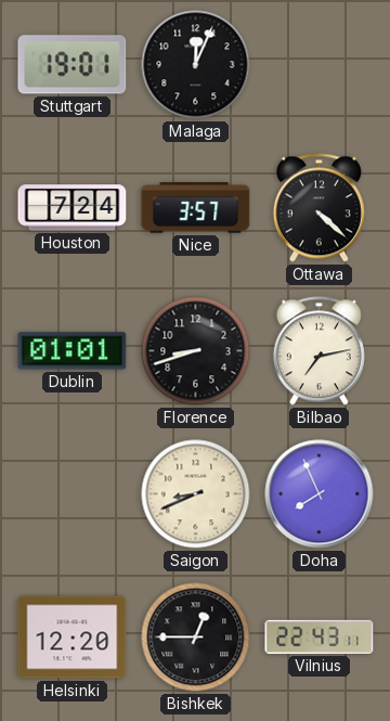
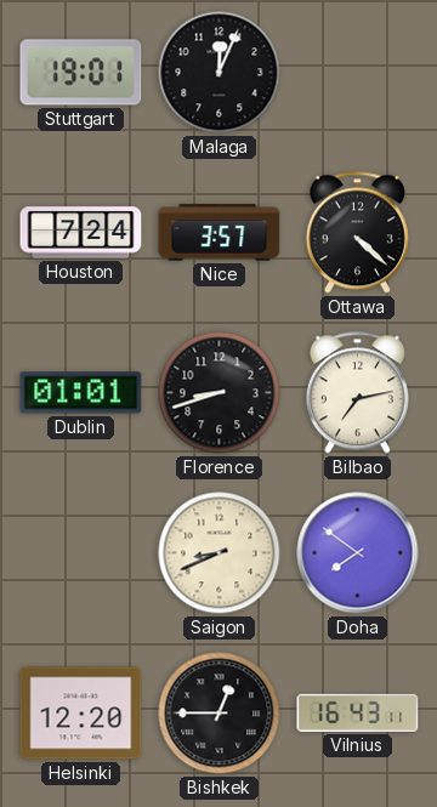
Doha: 7:56 -> 7:51
Vilnius: 22:43 -> 16:43
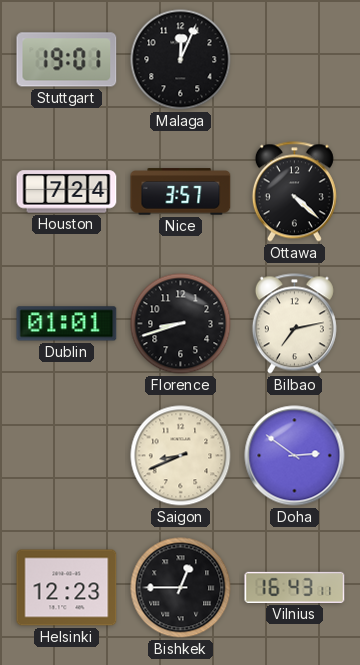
Doha: 7:51 -> 2:51
Helsinki: 12:20 -> 12:23
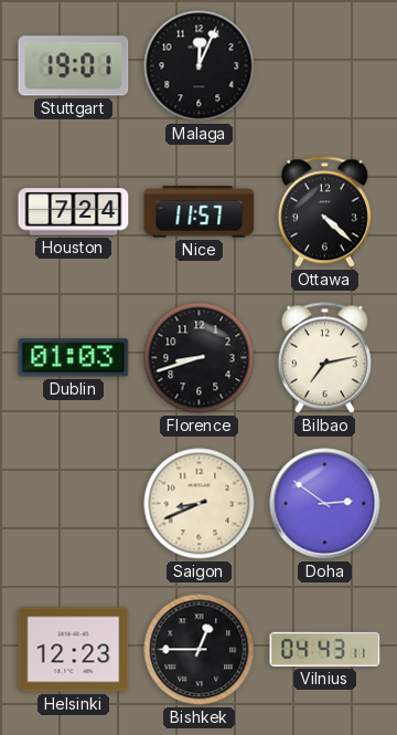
Nice: 3:57 -> 11:57
Dublin: 01:01 -> 01:03
Vilnius: 16:43 -> 04:43
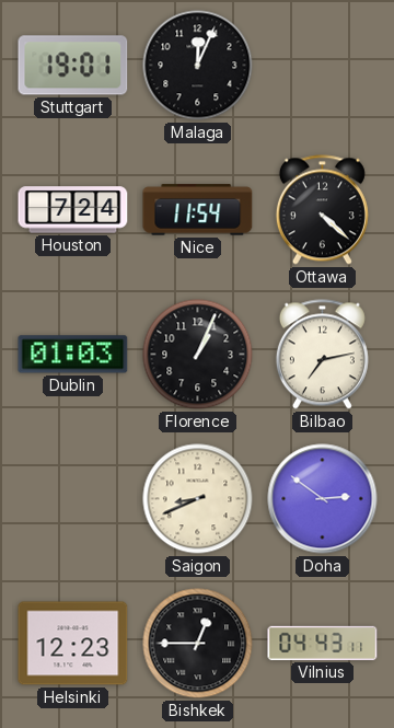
Nice: 11:57 -> 11:54
Florence: 8:42 -> 1:04
